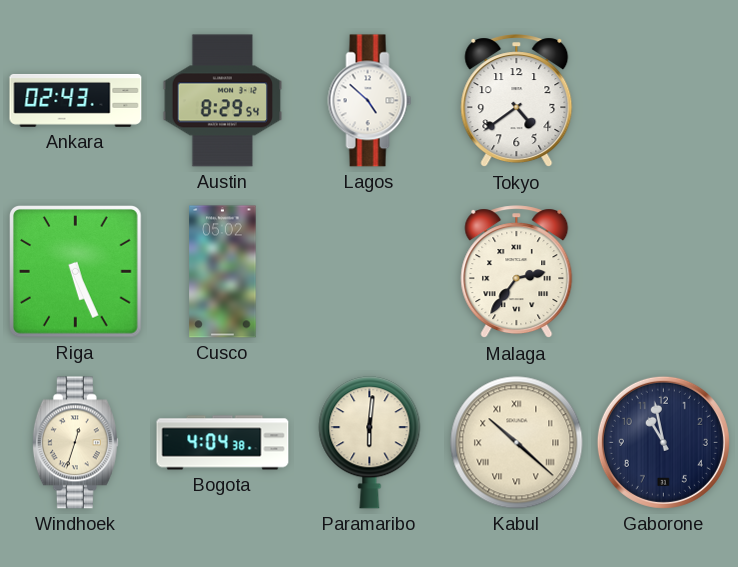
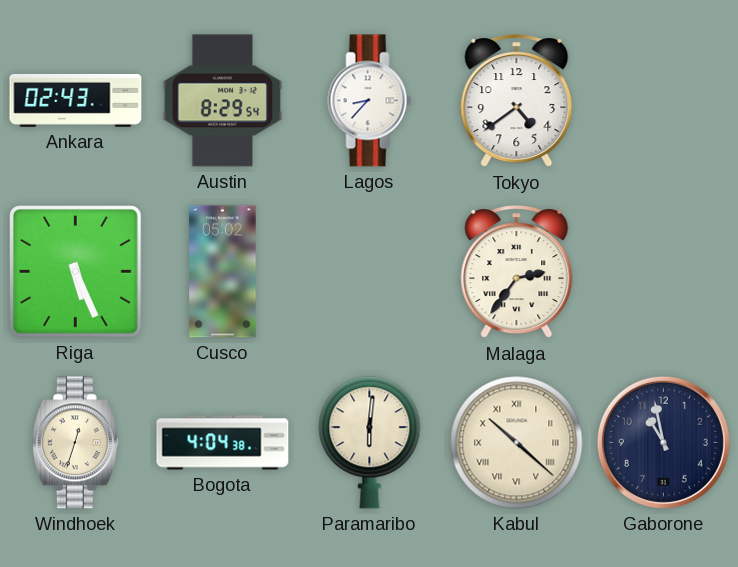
Lagos: 4:52 -> 8:37
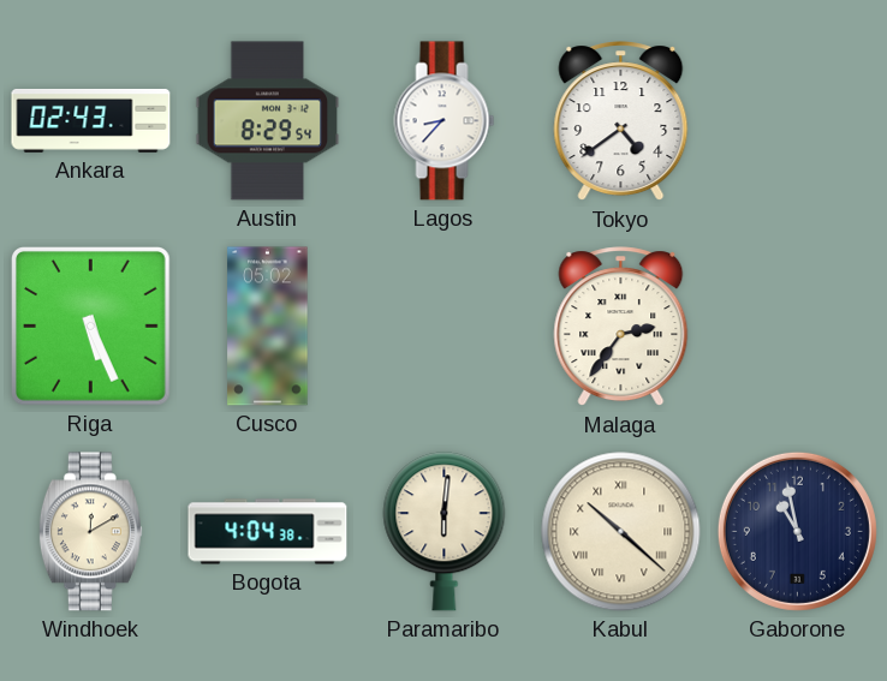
Windhoek: 12:33 -> 12:10
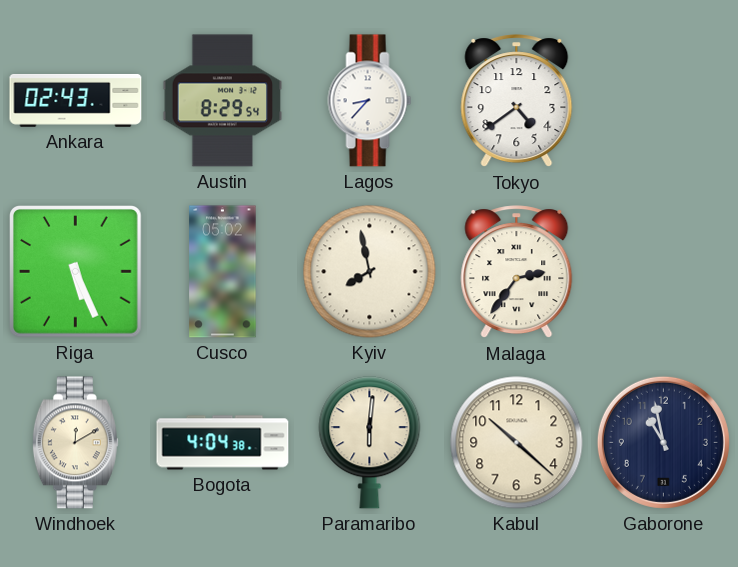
Kyiv: none -> 7:58
Kabul numerals: Roman -> Arabic
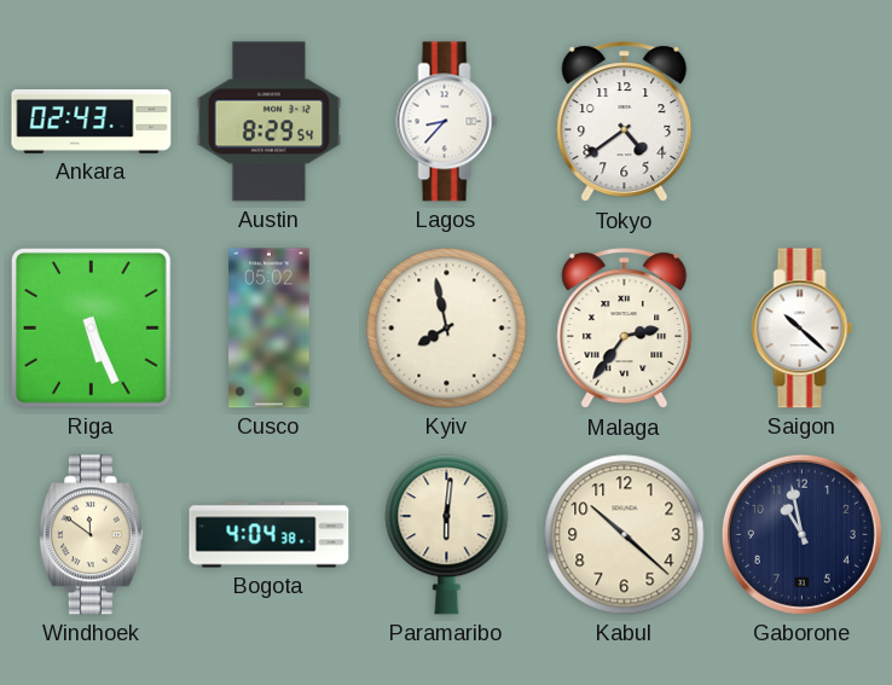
Saigon: none -> 10:22
Windhoek: 12:10 -> 11:51
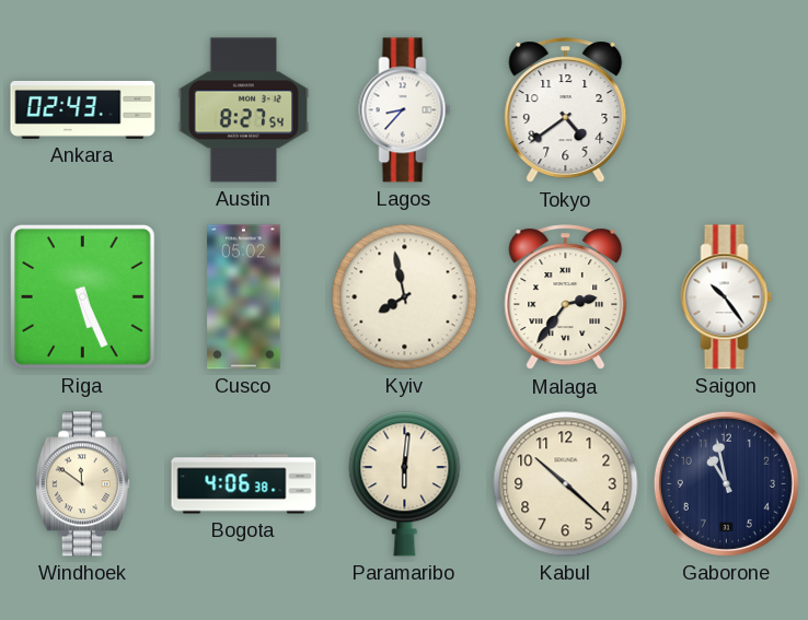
Austin: 8:29 -> 8:27
Saigon: 10:22 -> 10:24
Bogota: 4:04 -> 4:06
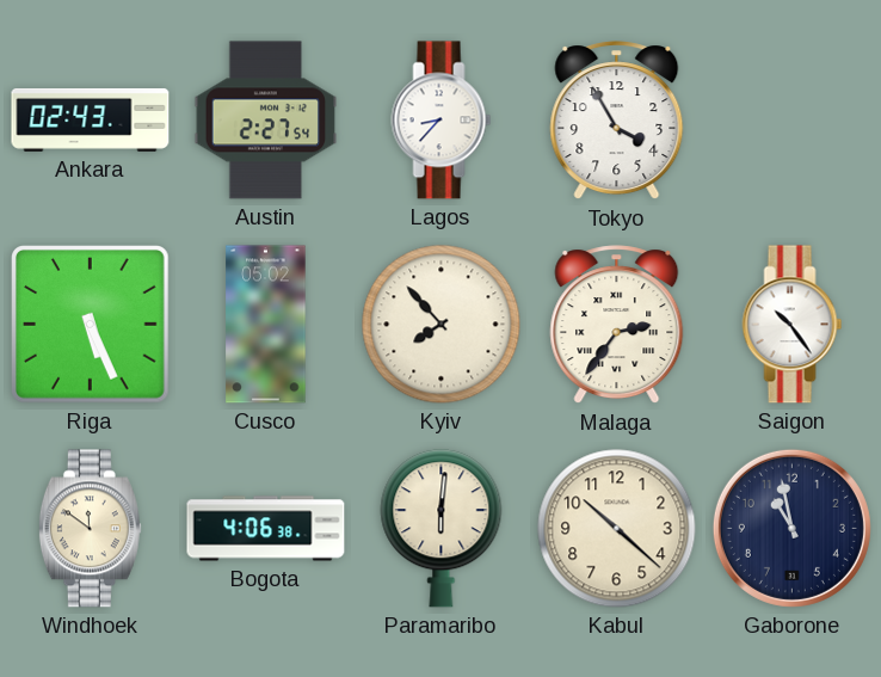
Austin: 8:27 -> 2:27
Tokyo: 4:39 -> 3:55
Kyiv: 7:58 -> 7:53
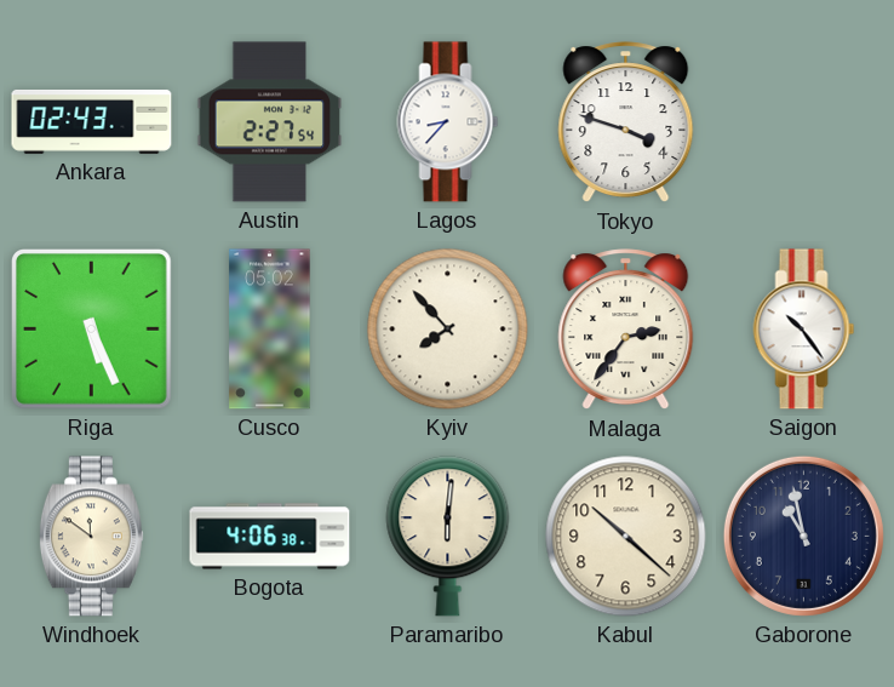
Tokyo: 3:55 -> 3:48
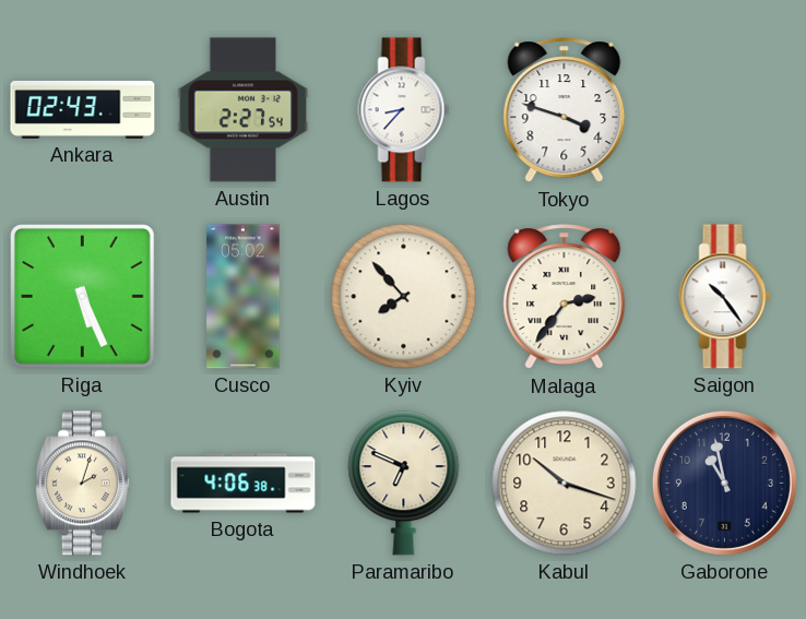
Windhoek: 11:51 -> 2:03
Paramaribo: 6:01 -> 6:49
Kabul: 10:22 -> 10:18
